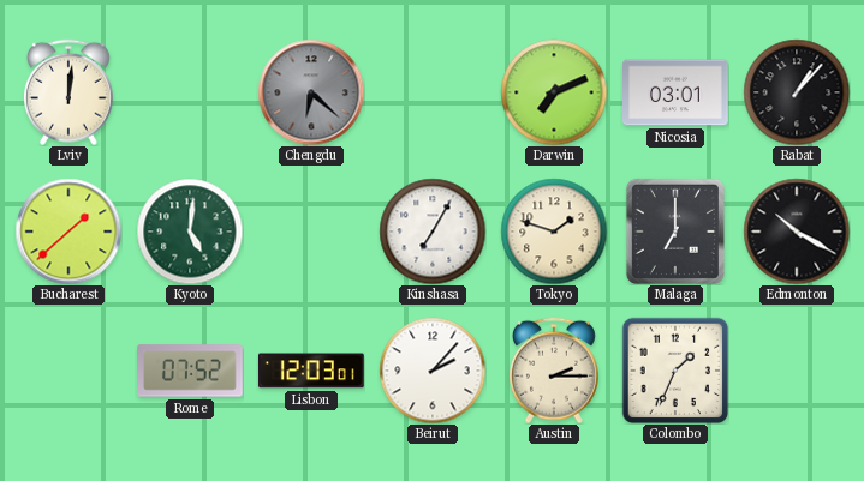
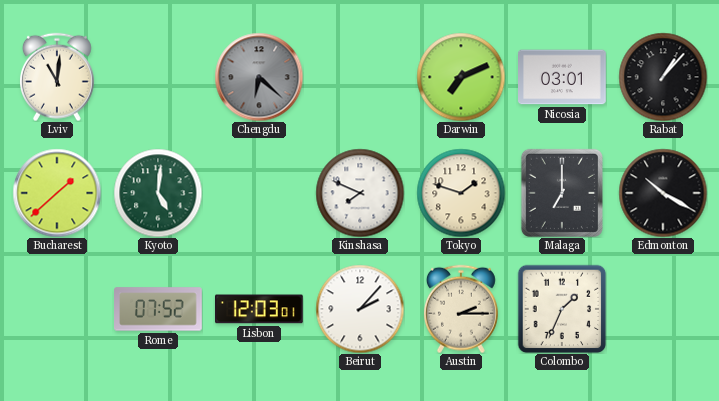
Lviv: 12:01 -> 11:01
Kinshasa: 7:05 -> 7:49
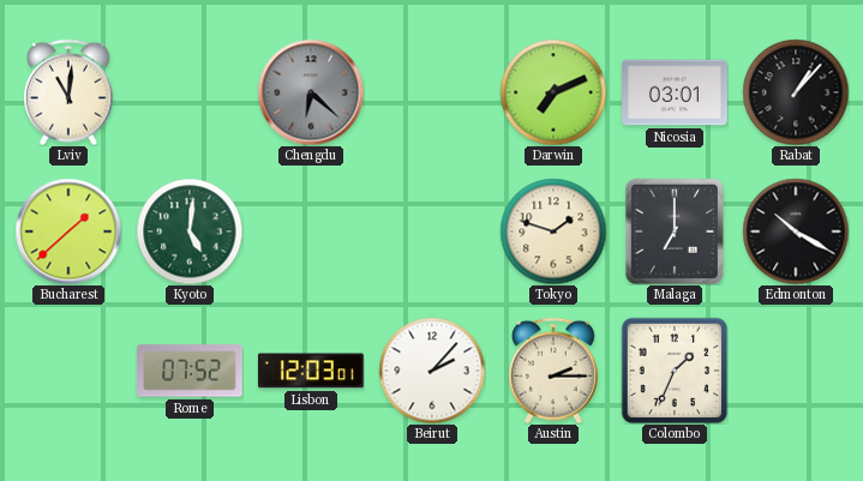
Kinshasa: 7:49 -> none
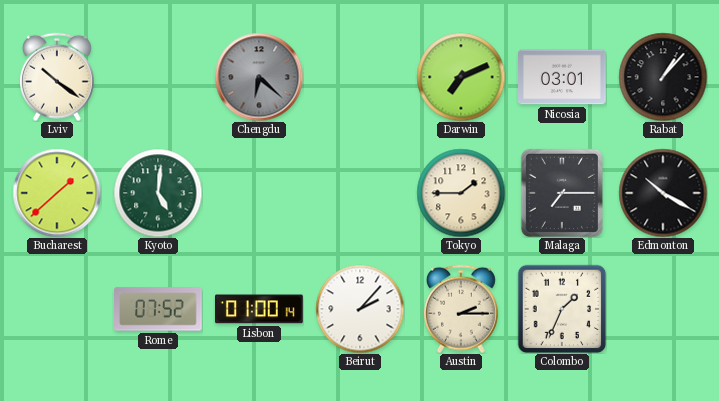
Lviv: 11:01 -> 10:21
Tokyo: 1:48 -> 1:45
Malaga: 7:00 -> 7:15
Lisbon: 12:03 -> 01:00
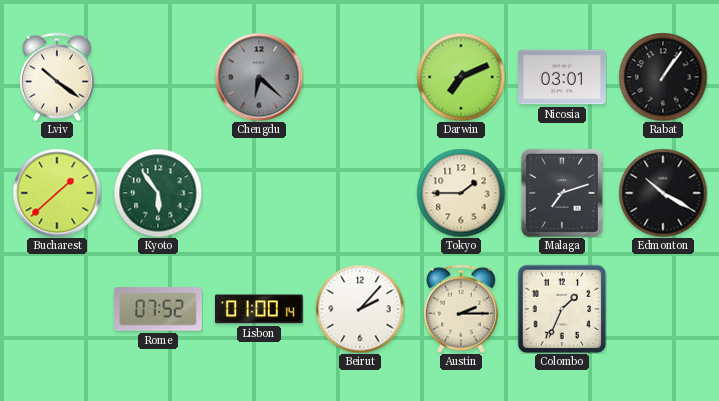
Rabat: 1:07 -> 1:06
Kyoto: 5:01 -> 5:54
Malaga: 7:15 -> 7:12
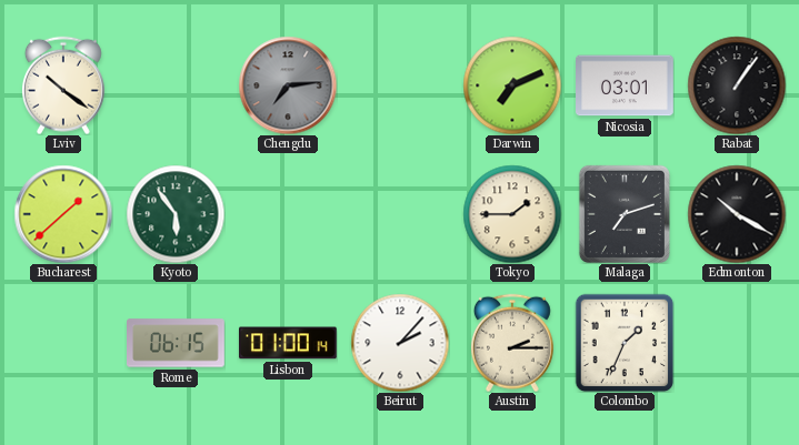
Chengdu: 6:22 -> 7:14
Rome: 07:52 -> 06:15
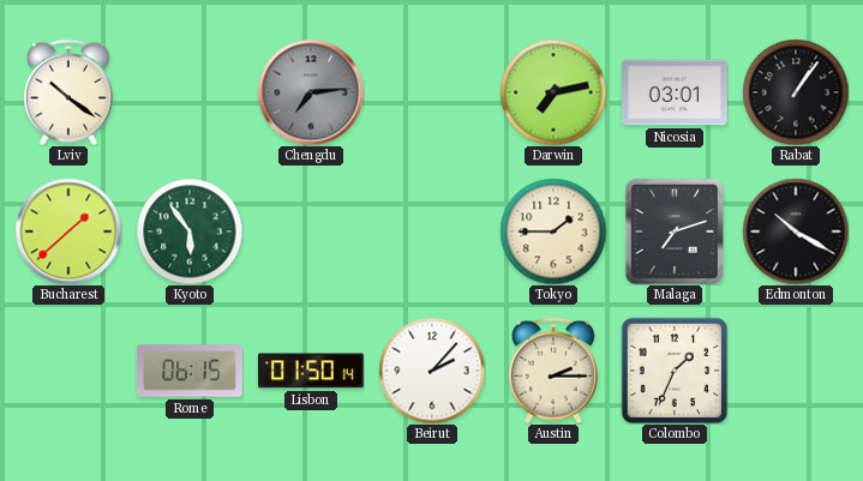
Darwin: 7:11 -> 7:13
Lisbon: 01:00 -> 01:50
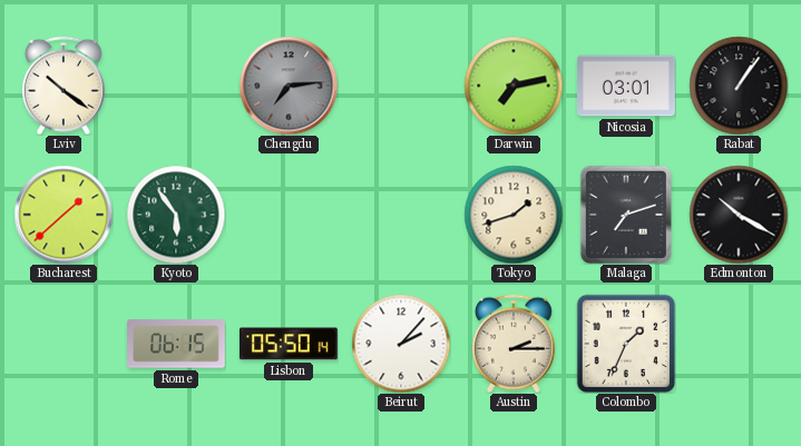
Tokyo: 1:45 -> 1:42
Lisbon: 01:50 -> 05:50
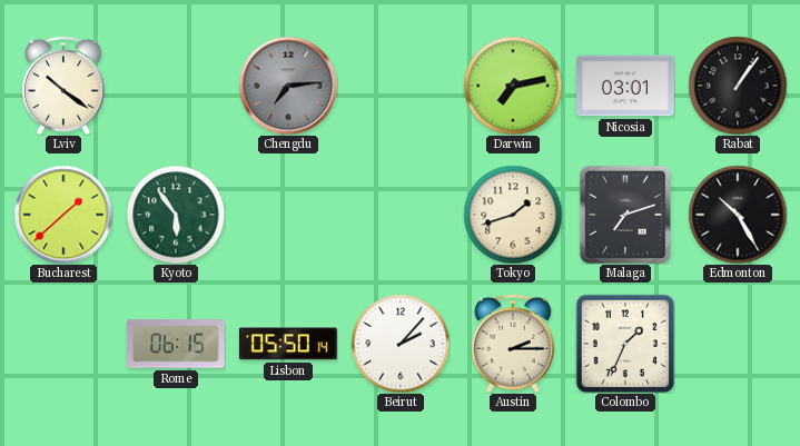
Edmonton: 10:20 -> 10:25
